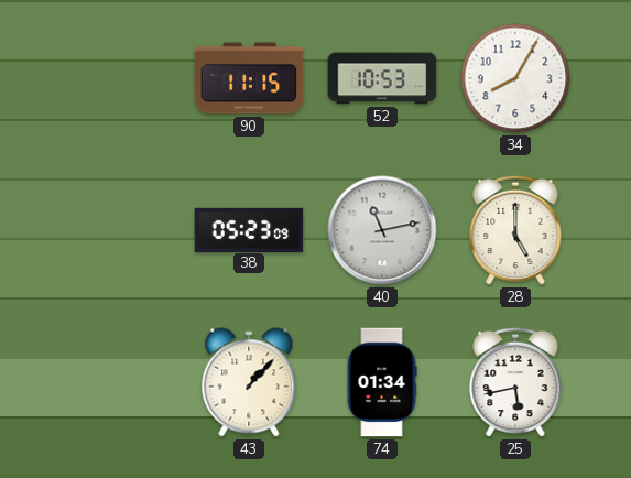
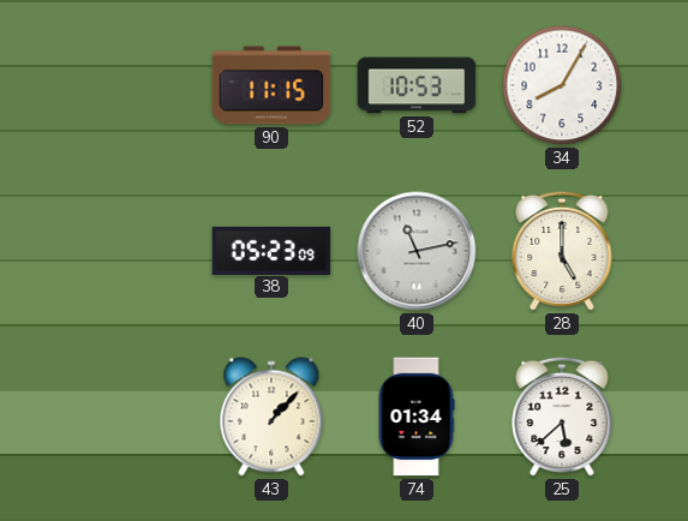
25: 5:43 -> 5:38
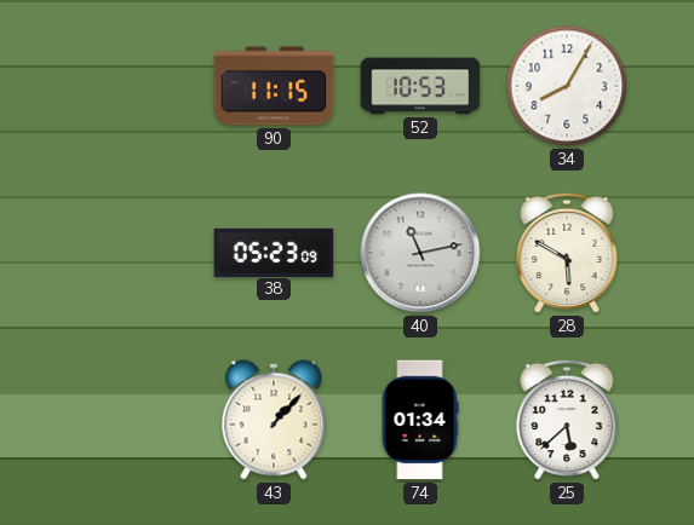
28: 5:00 -> 5:50
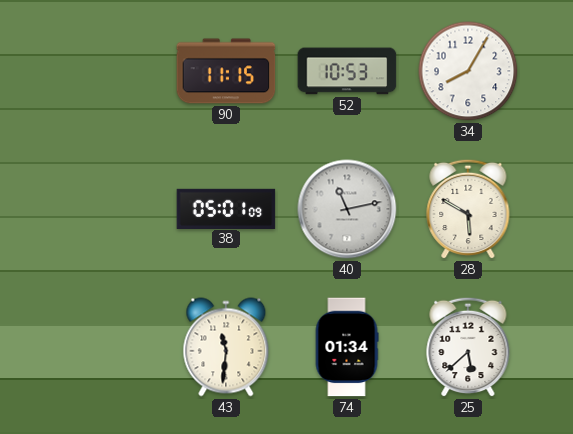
38: 05:23 -> 05:01
43: 1:07 -> 11:31
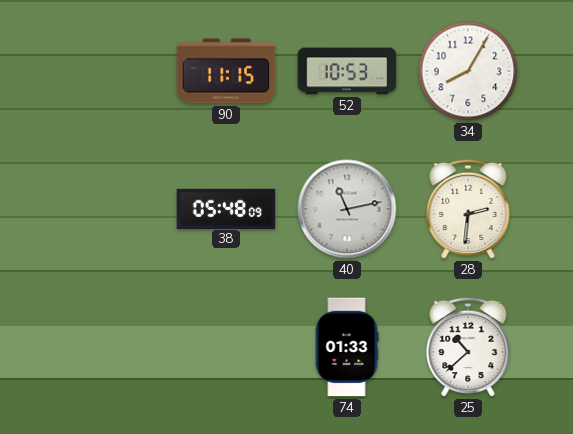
38: 05:01 -> 05:48
28: 5:50 -> 2:31
43: 11:31 -> none
74: 01:34 -> 01:33
25: 5:38 -> 10:38
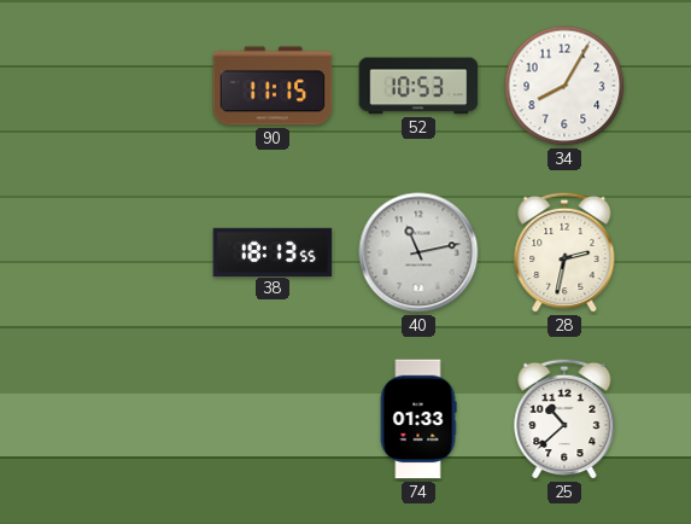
38: 05:48 -> 18:13
28: 2:31 -> 2:32
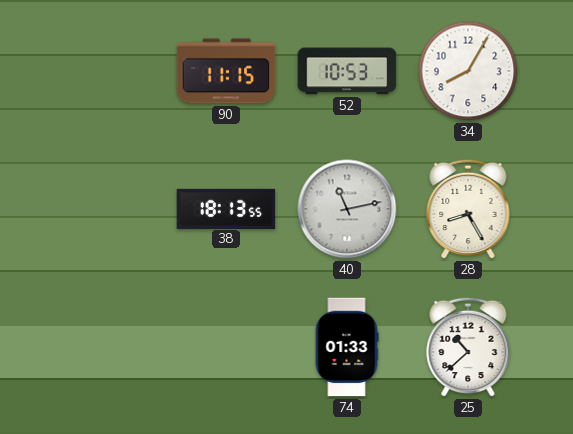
28: 2:32 -> 8:25
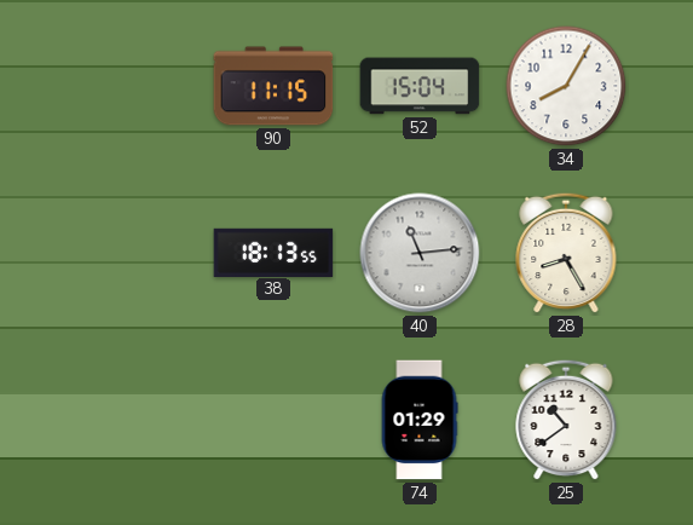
52: 10:53 -> 15:04
40: 11:13 -> 11:14
74: 01:33 -> 01:29
25: 10:38 -> 10:39
